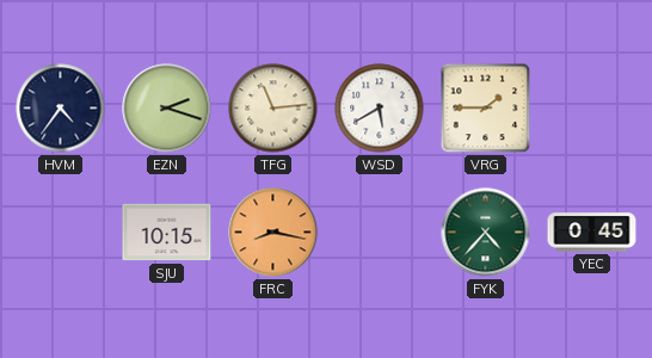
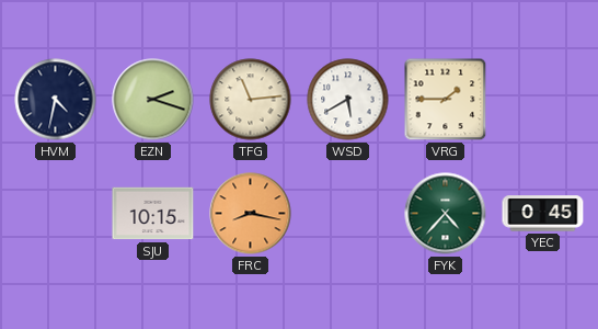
HVM: 4:36 -> 4:32
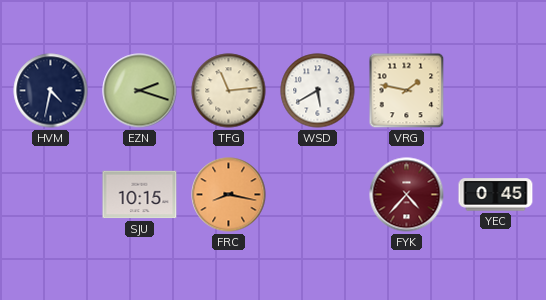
VRG: 1:45 -> 1:47
FYK dial: green -> burgundy
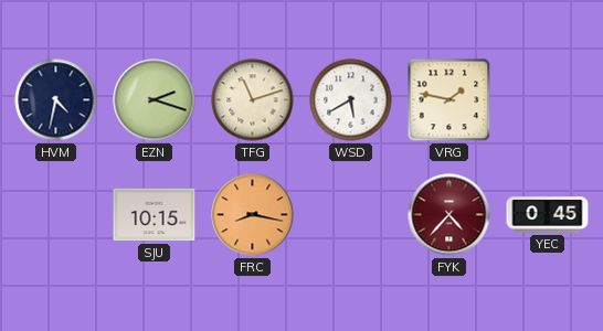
TFG: 11:14 -> 11:12
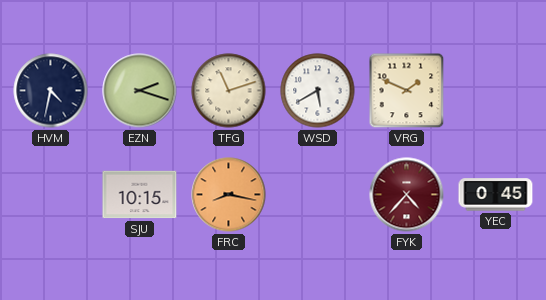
VRG: 1:47 -> 1:49
